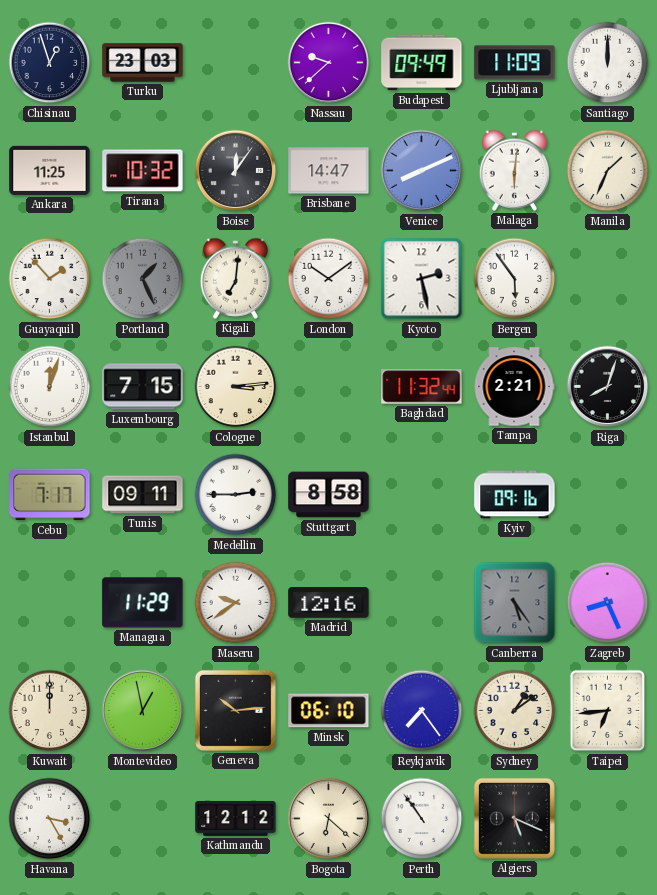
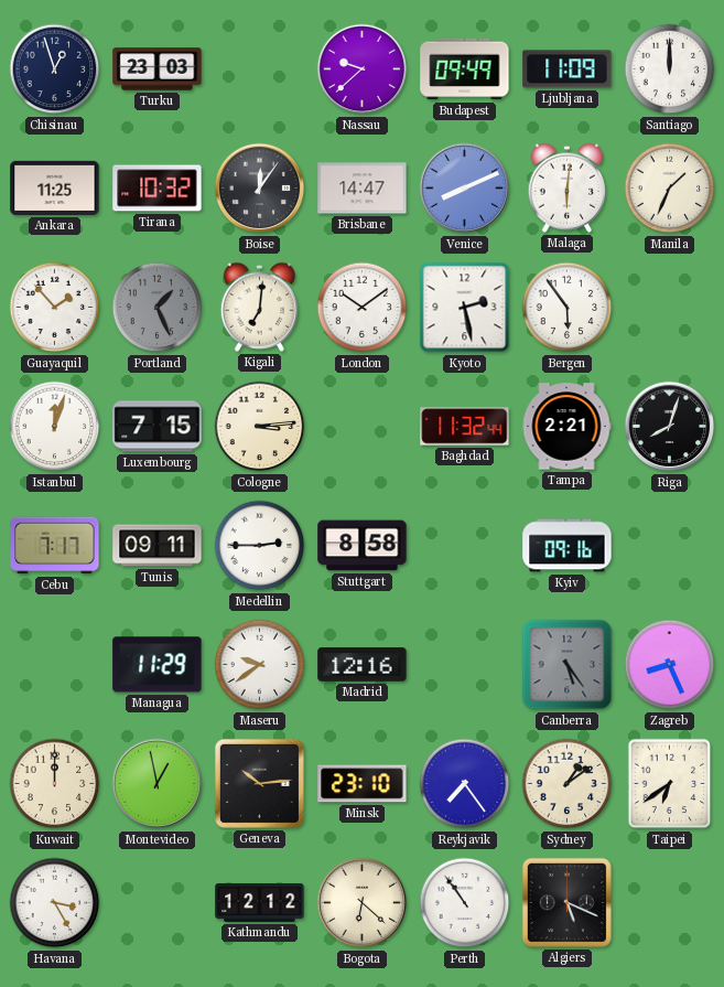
Minsk: 06:10 -> 23:10
Taipei: 6:44 -> 6:39
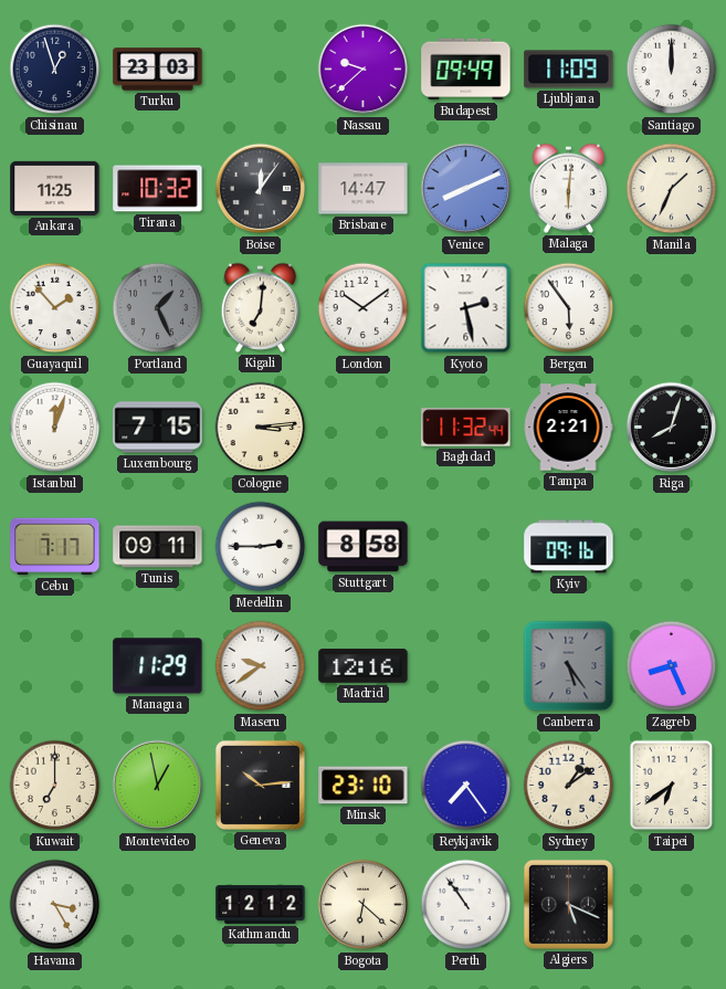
Kuwait: 12:00 -> 7:00
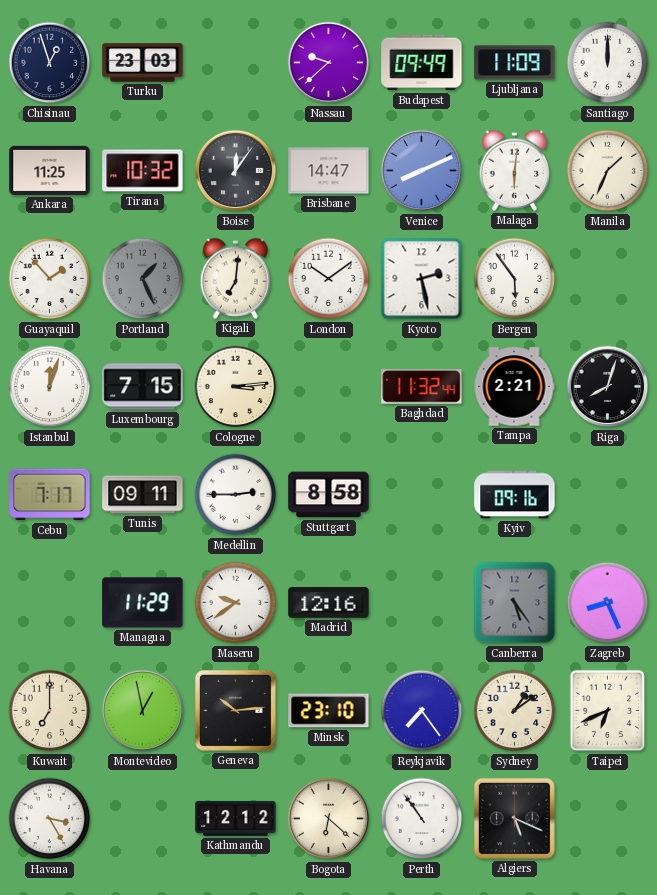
Taipei: 6:39 -> 6:41
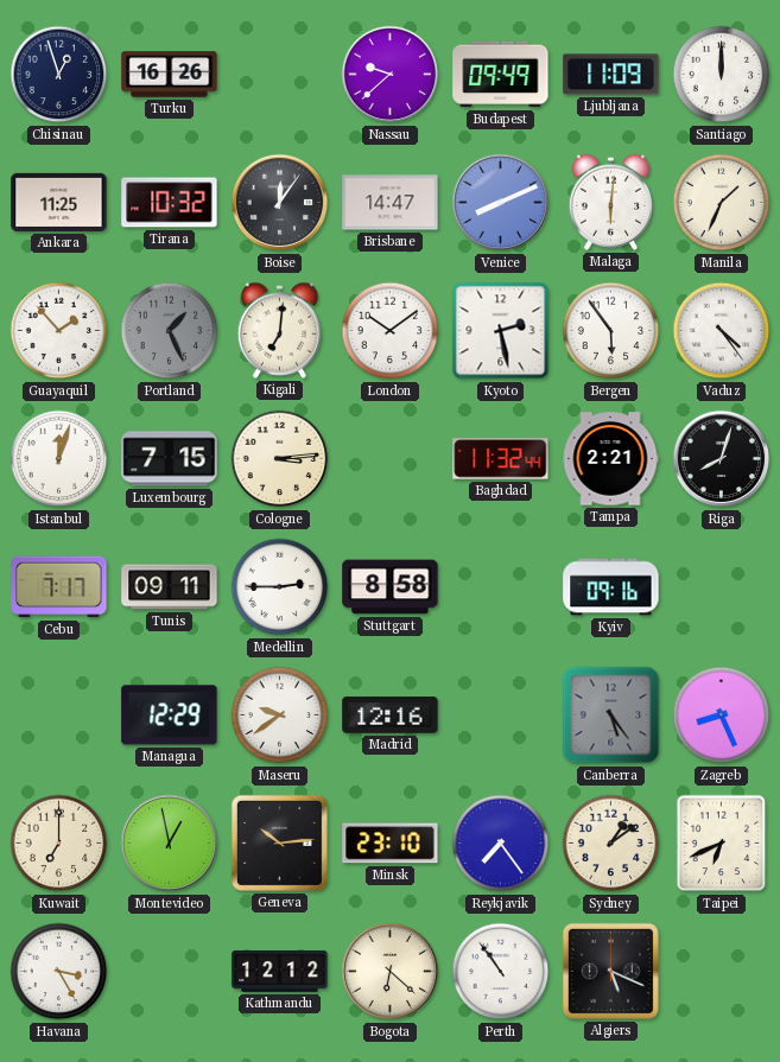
Turku: 23:03 -> 16:26
Vaduz: none -> 4:24
Managua: 11:29 -> 12:29
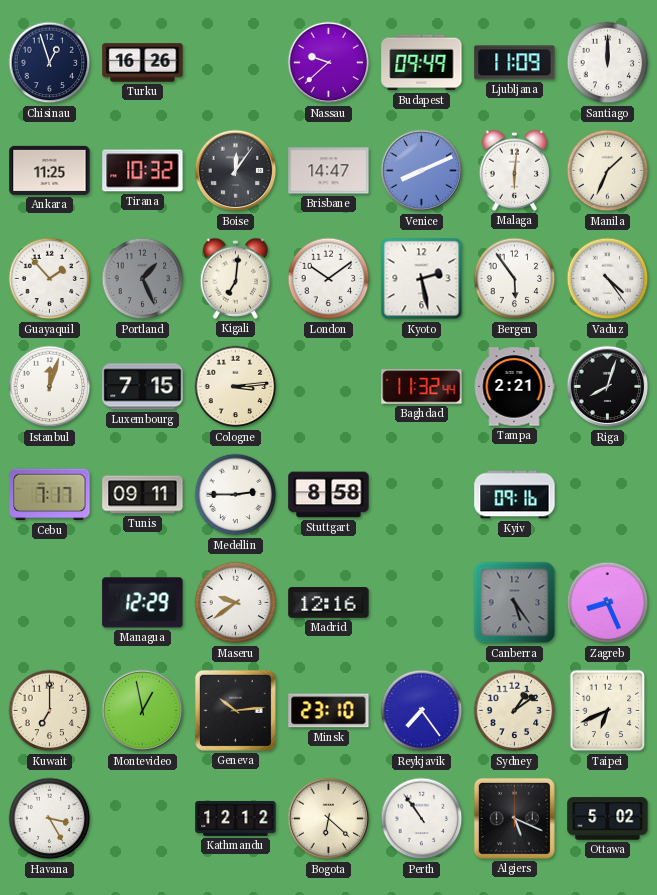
Ottawa: none -> 5:02
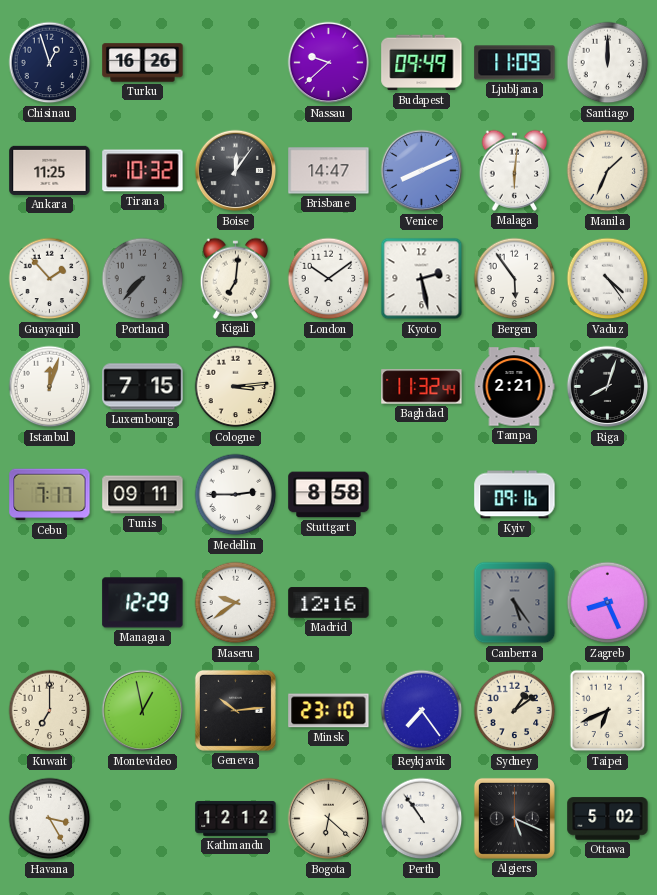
Portland: 1:26 -> 7:37
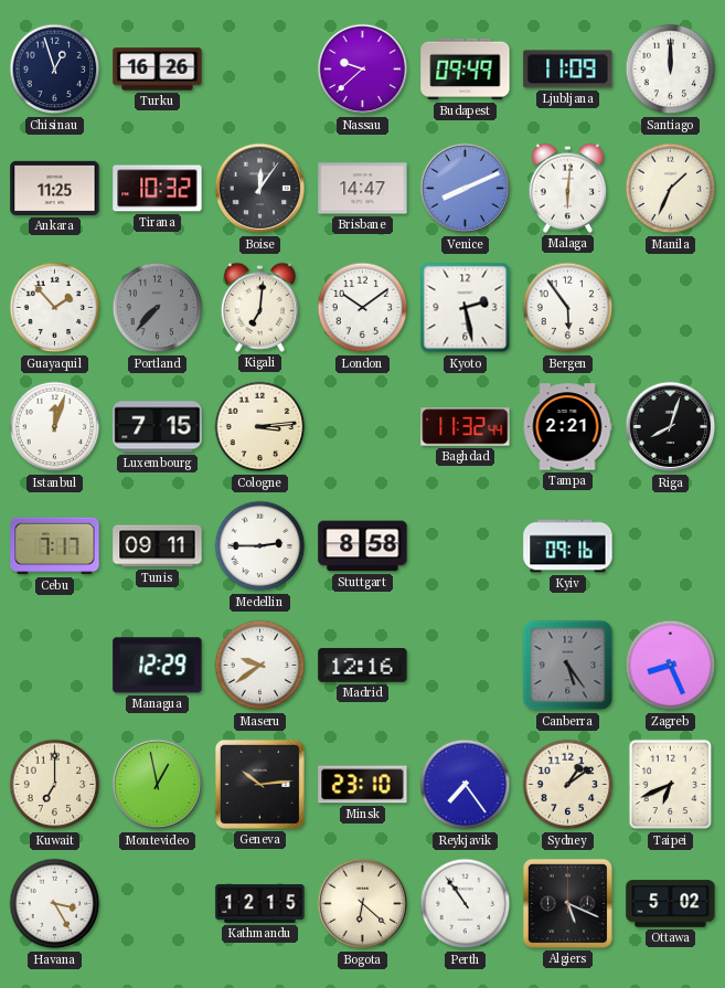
Vaduz: 4:24 -> none
Kathmandu: 12:12 -> 12:15
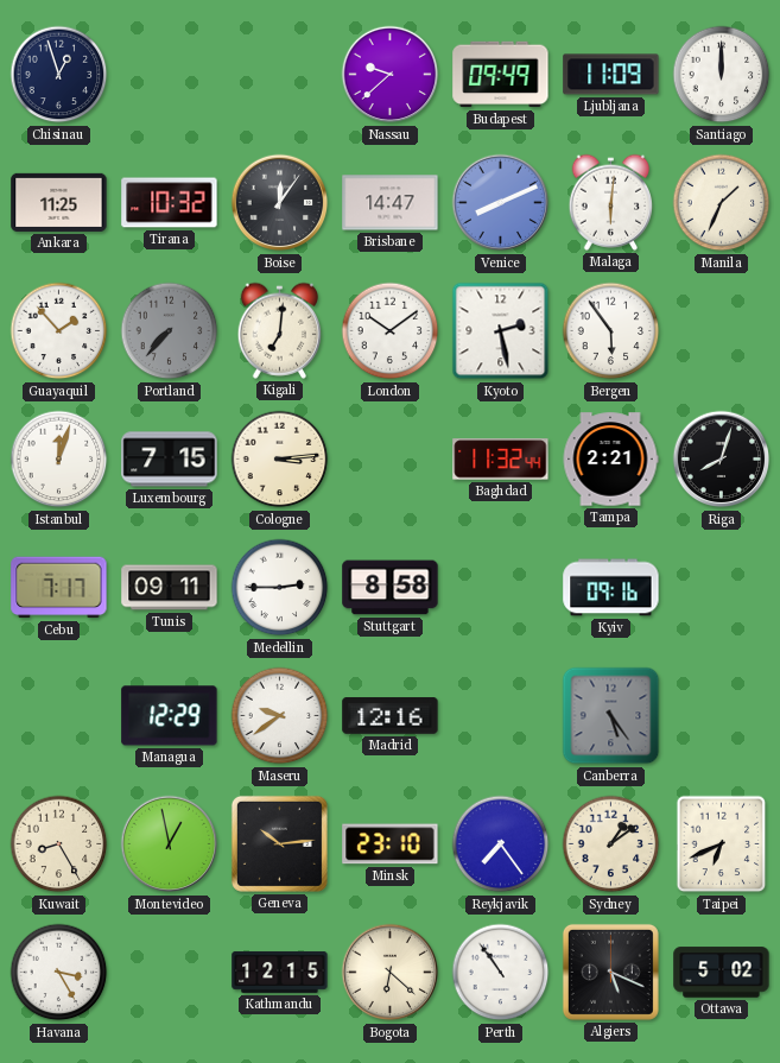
Turku: 16:26 -> none
Zagreb: 8:26 -> none
Kuwait: 7:00 -> 8:25
